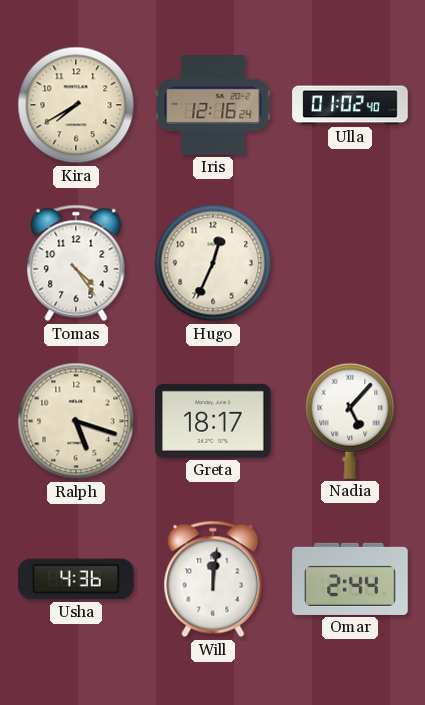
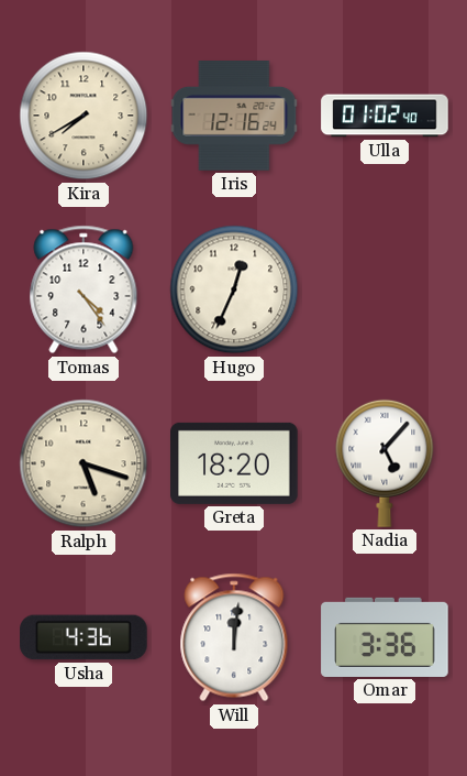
Greta: 18:17 -> 18:20
Omar: 2:44 -> 3:36
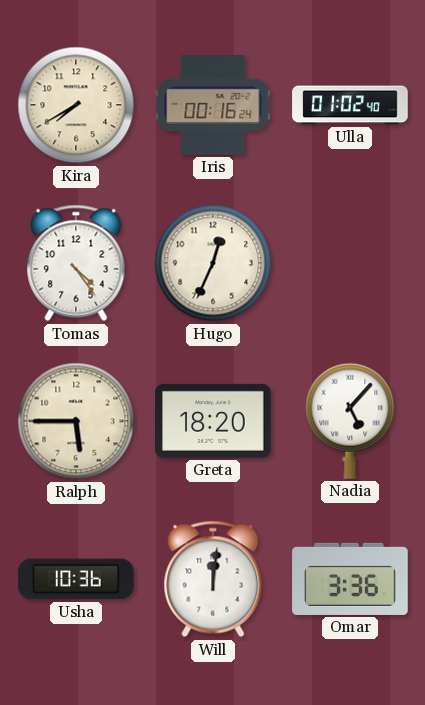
Iris: 12:16 -> 00:16
Ralph: 5:18 -> 5:45
Usha: 4:36 -> 10:36
